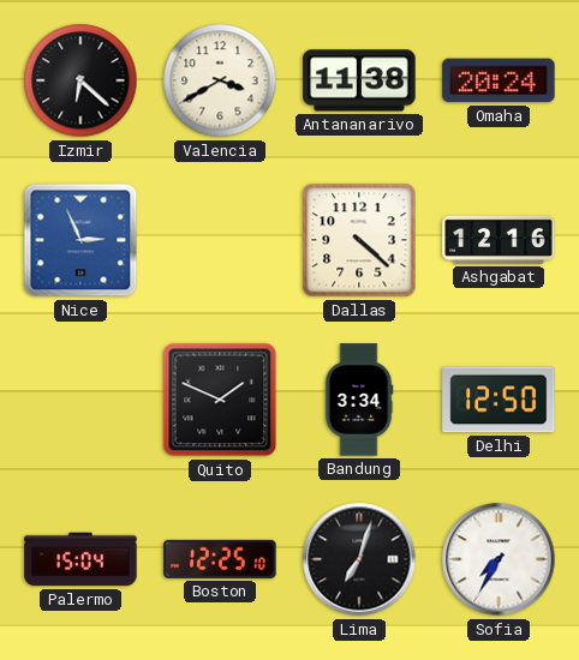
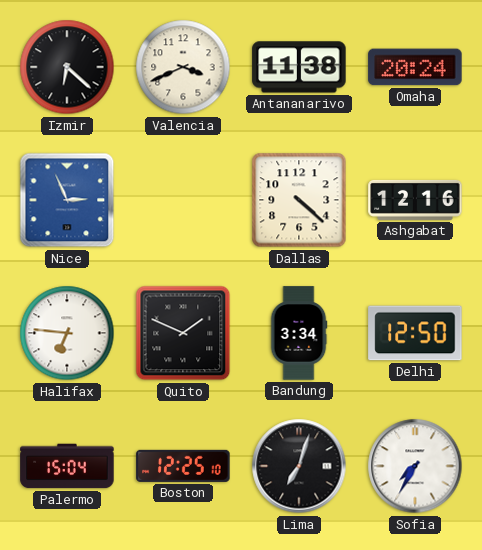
Valencia: 3:40 -> 3:41
Halifax: none -> 6:46
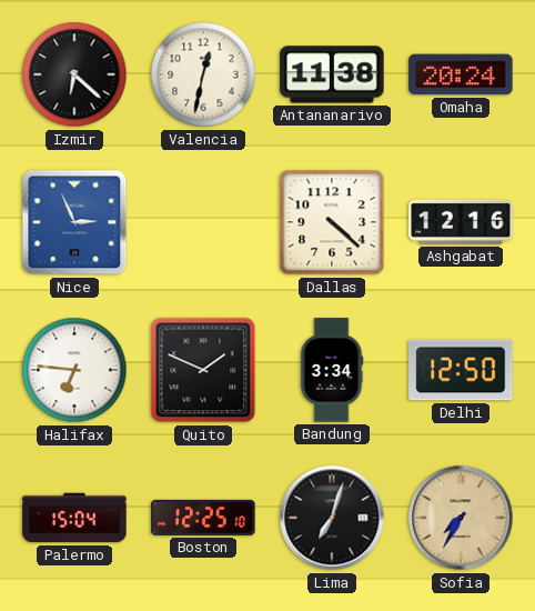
Valencia: 3:41 -> 12:32
Sofia dial: white -> champagne
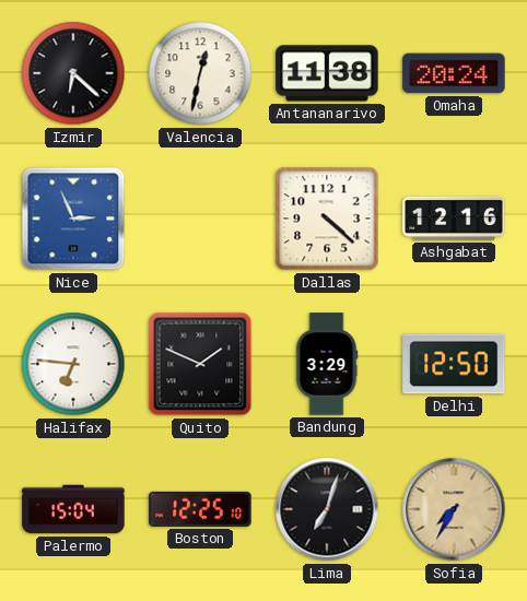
Bandung: 3:34 -> 3:29
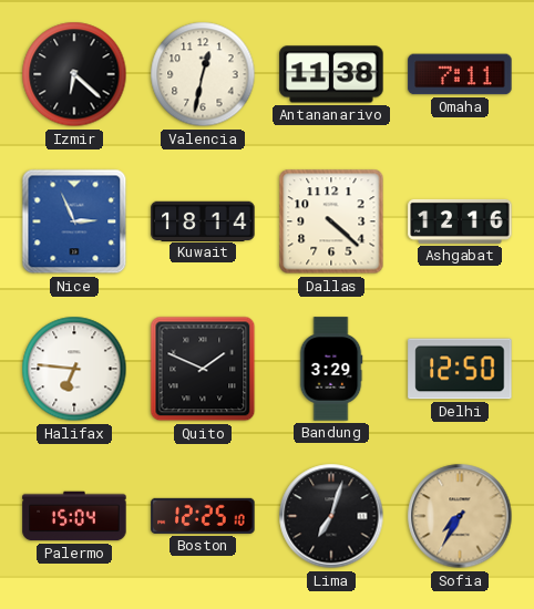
Omaha: 20:24 -> 7:11
Kuwait: none -> 18:14
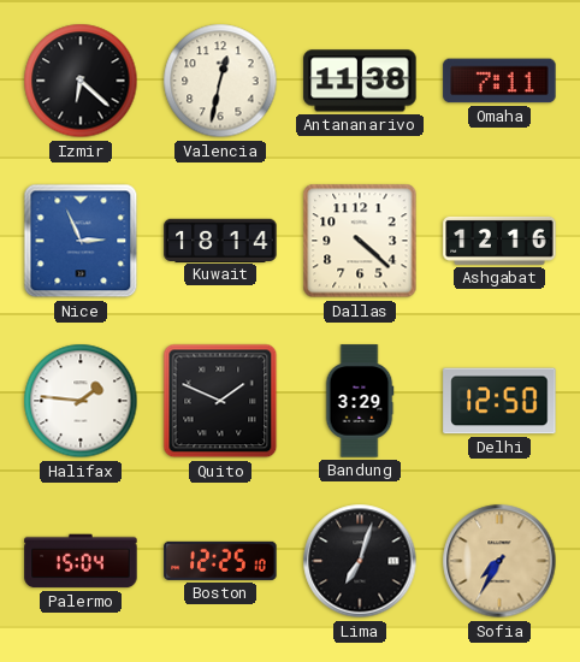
Halifax: 6:46 -> 1:46
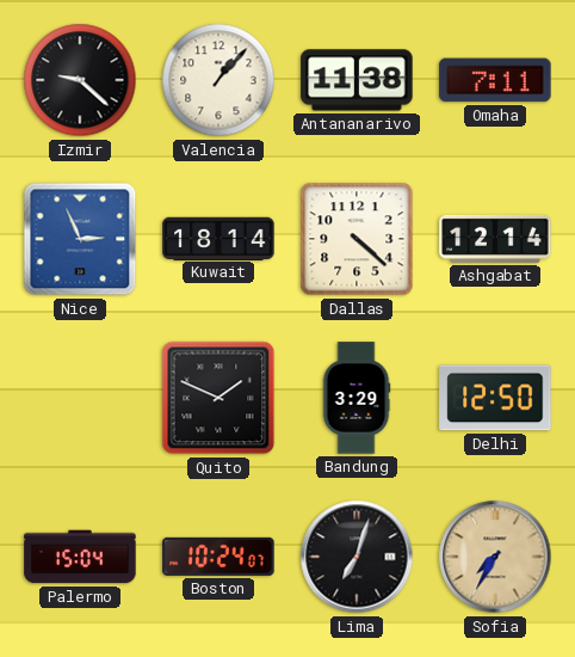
Izmir: 6:22 -> 9:22
Valencia: 12:32 -> 1:07
Ashgabat: 12:16 -> 12:14
Halifax: 1:46 -> none
Boston: 12:25 -> 10:24
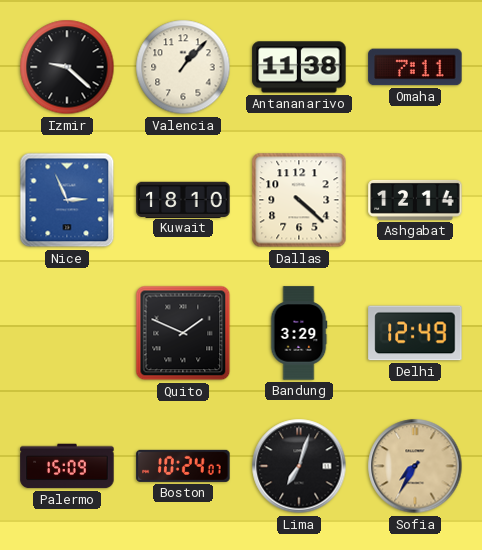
Kuwait: 18:14 -> 18:10
Delhi: 12:50 -> 12:49
Palermo: 15:04 -> 15:09
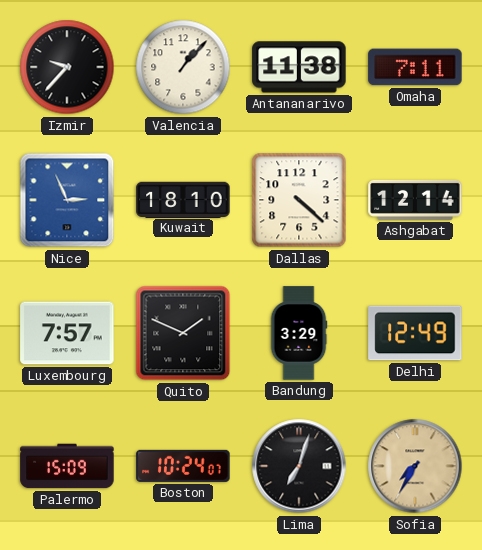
Izmir: 9:22 -> 9:37
Luxembourg: none -> 7:57
